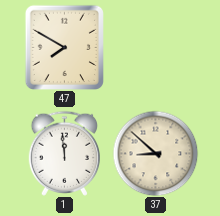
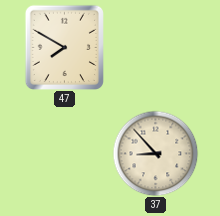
1: 11:59 -> none
37: 8:52 -> 8:53
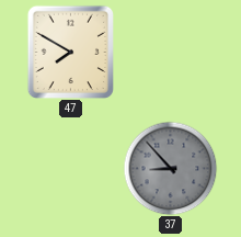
37 dial: cream -> grey
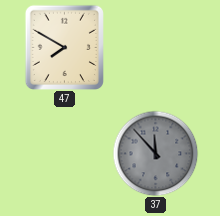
37: 8:53 -> 11:53
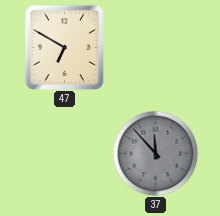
47: 7:50 -> 6:50
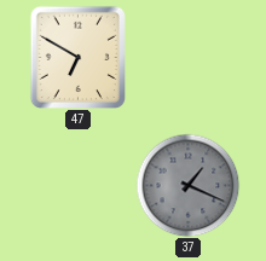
37: 11:53 -> 1:19
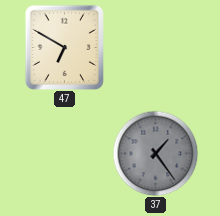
37: 1:19 -> 1:24
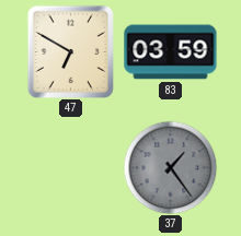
83: none -> 03:59
